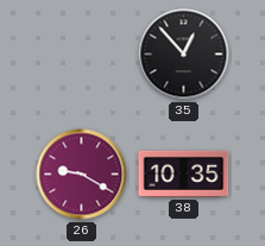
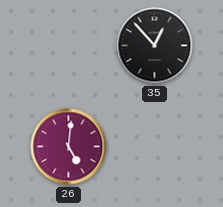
26: 9:20 -> 5:01
38: 10:35 -> none
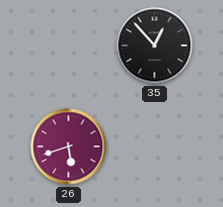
26: 5:01 -> 5:42
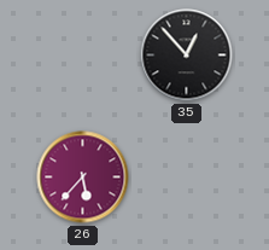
26: 5:42 -> 5:37
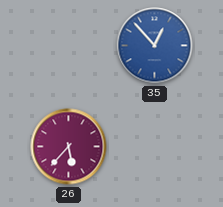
35 dial: black -> blue
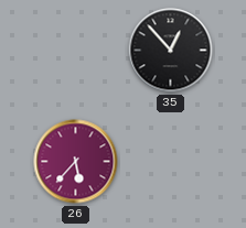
35 dial: blue -> black
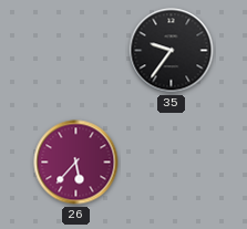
35: 12:53 -> 9:36
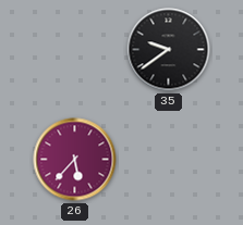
35: 9:36 -> 9:39
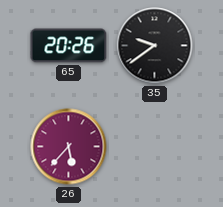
65: none -> 20:26
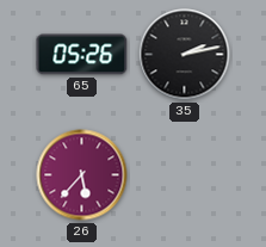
65: 20:26 -> 05:26
35: 9:39 -> 2:13
